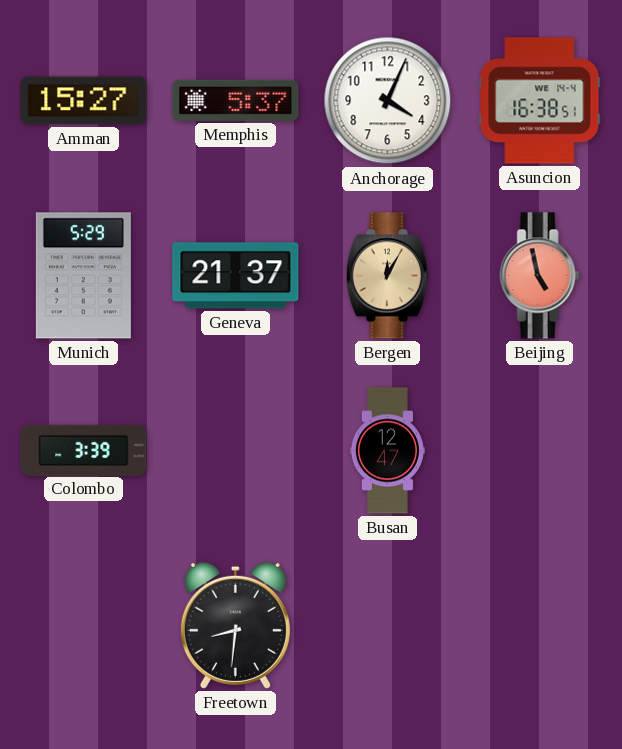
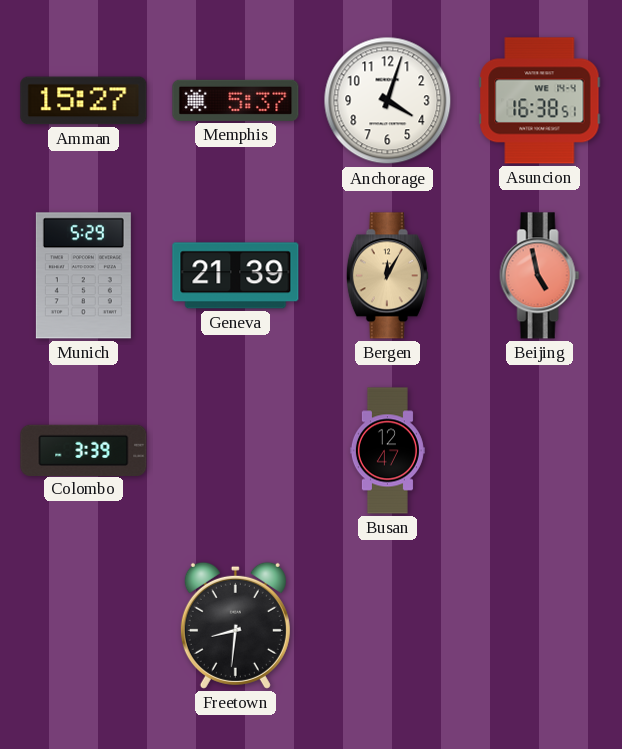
Anchorage: 4:04 -> 4:03
Geneva: 21:37 -> 21:39
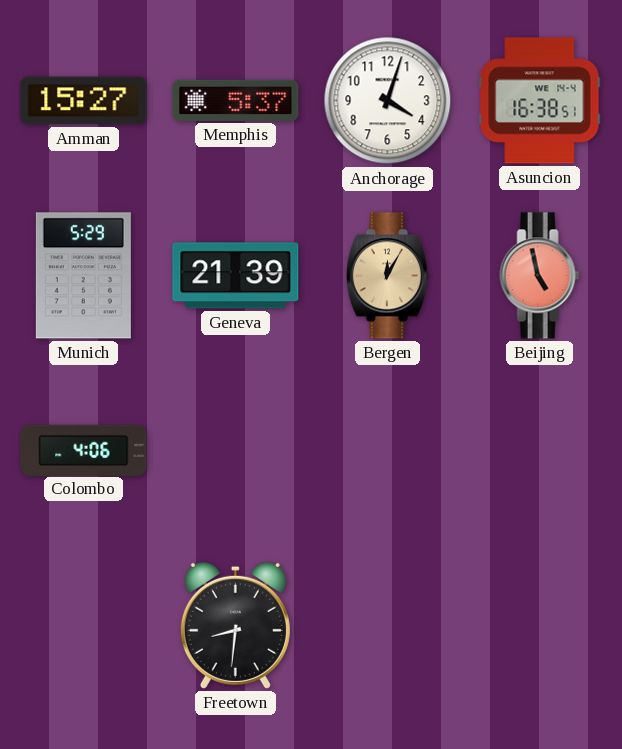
Colombo: 3:39 -> 4:06
Busan: 12:47 -> none
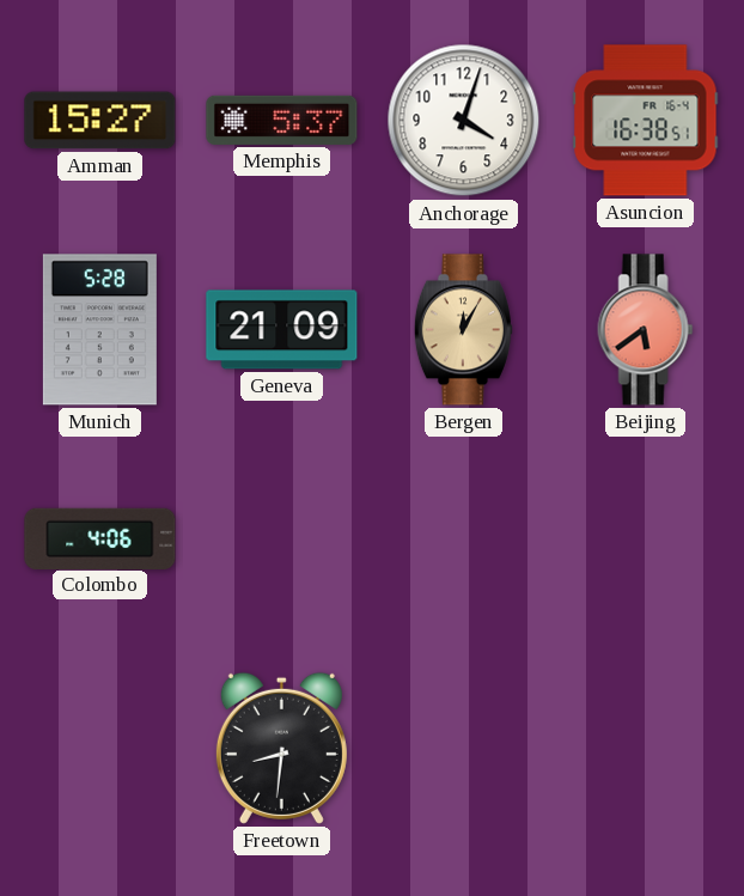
Asuncion date: WE 14-4 -> FR 16-4
Munich: 5:29 -> 5:28
Geneva: 21:39 -> 21:09
Beijing: 4:58 -> 5:39
